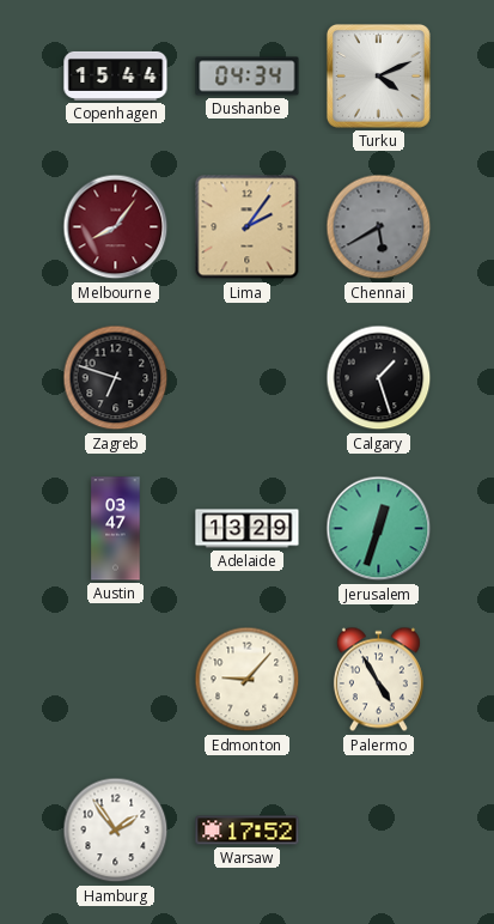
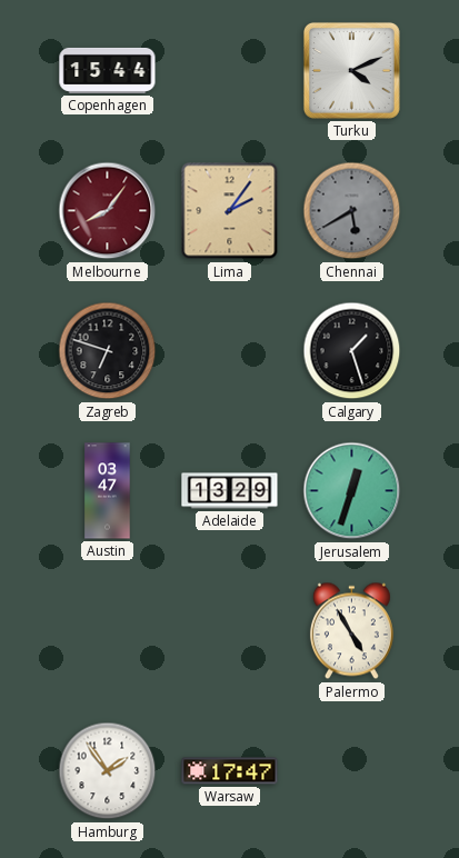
Dushanbe: 04:34 -> none
Edmonton: 9:07 -> none
Warsaw: 17:52 -> 17:47
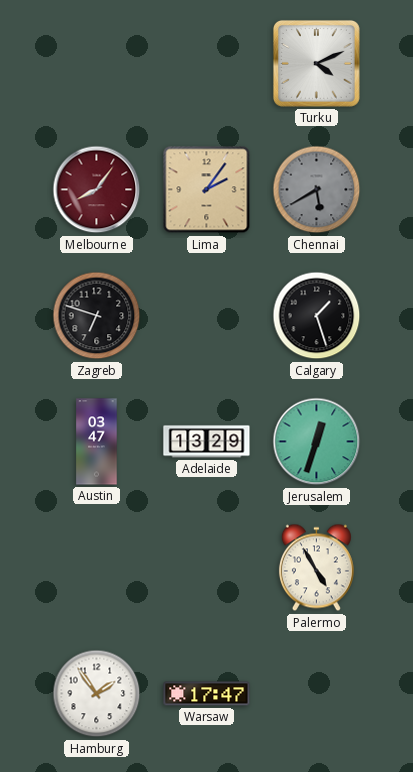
Copenhagen: 15:44 -> none
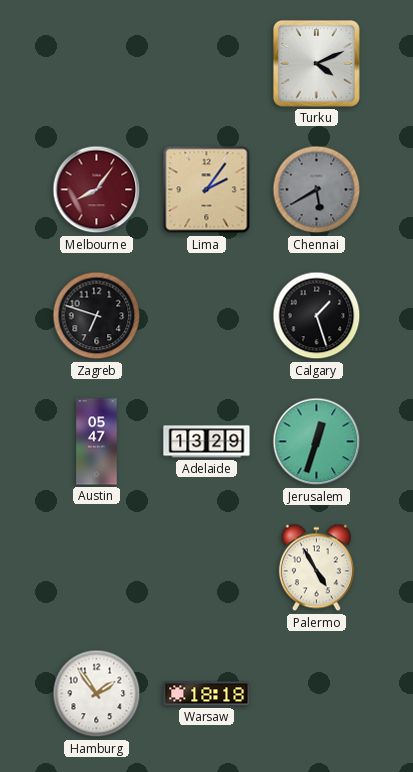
Austin: 03:47 -> 05:47
Warsaw: 17:47 -> 18:18
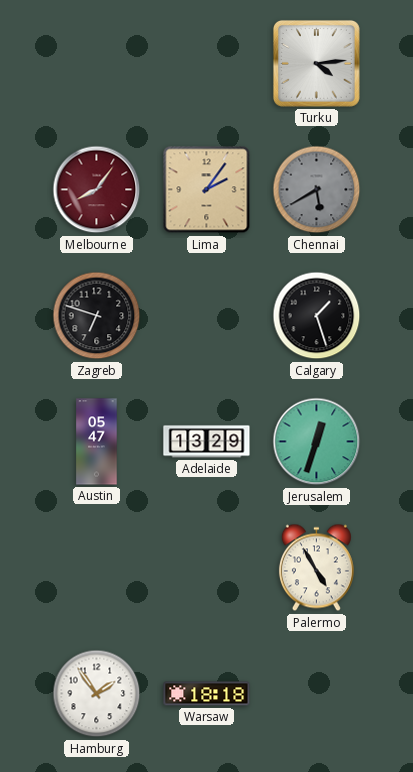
Turku: 4:11 -> 4:14
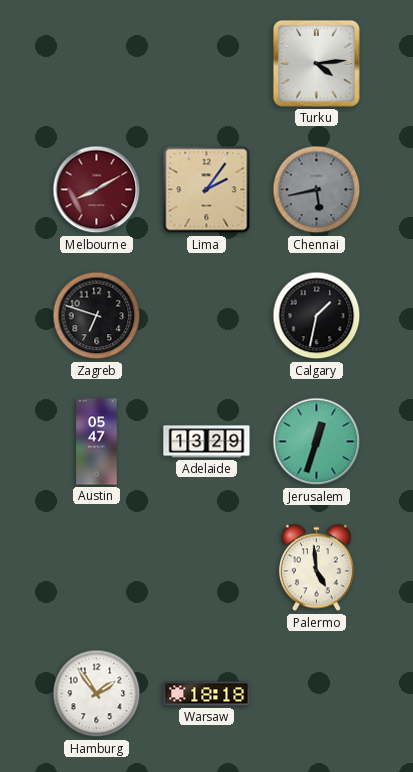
Melbourne: 8:06 -> 8:10
Chennai: 5:40 -> 5:43
Calgary: 1:27 -> 1:32
Palermo: 4:55 -> 4:59
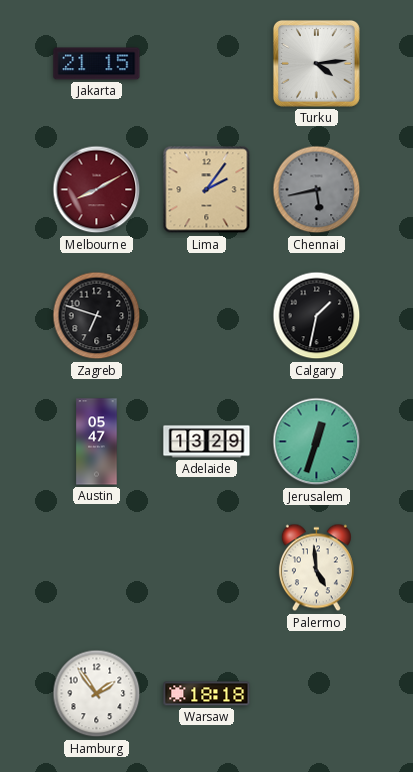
Jakarta: none -> 21:15
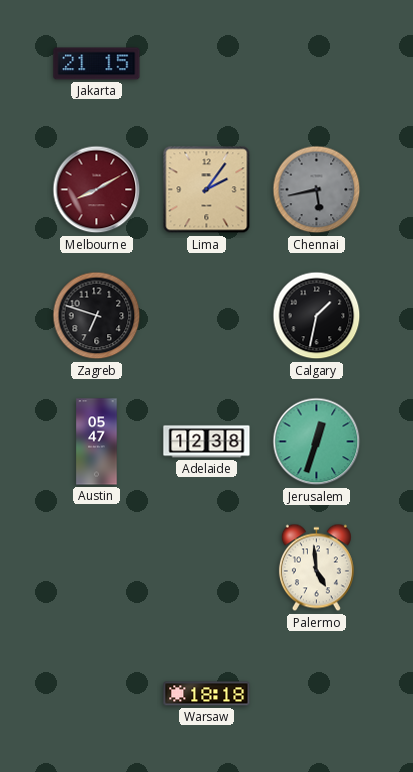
Turku: 4:14 -> none
Adelaide: 13:29 -> 12:38
Hamburg: 1:54 -> none
